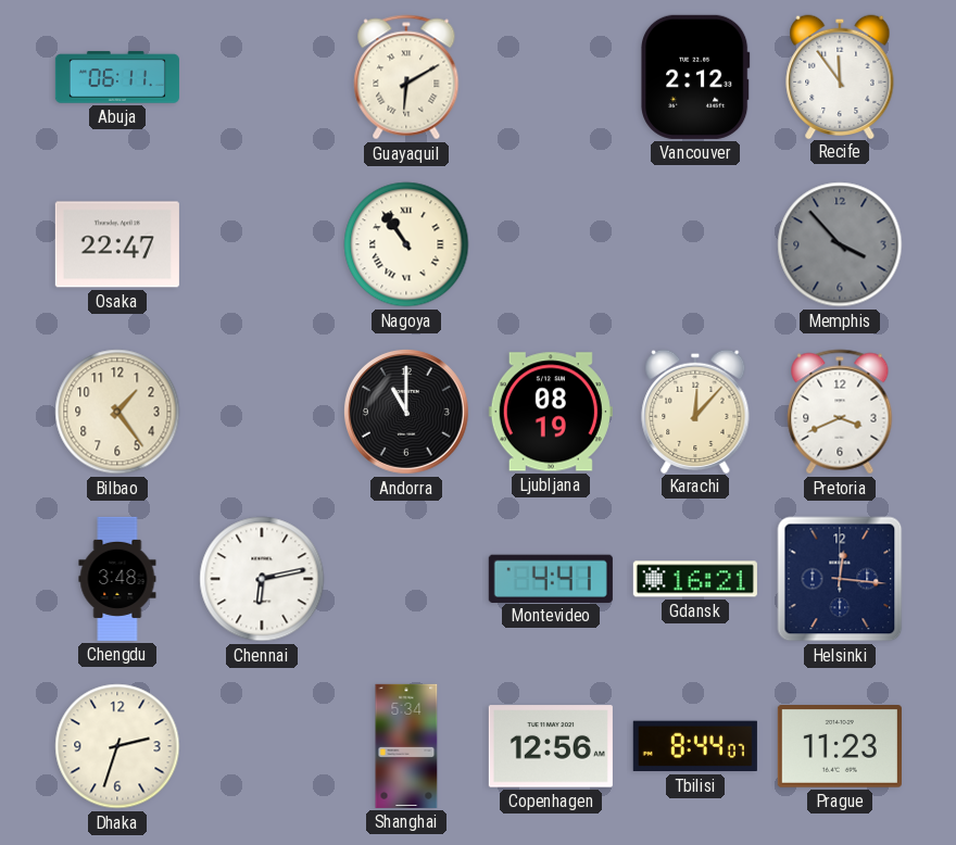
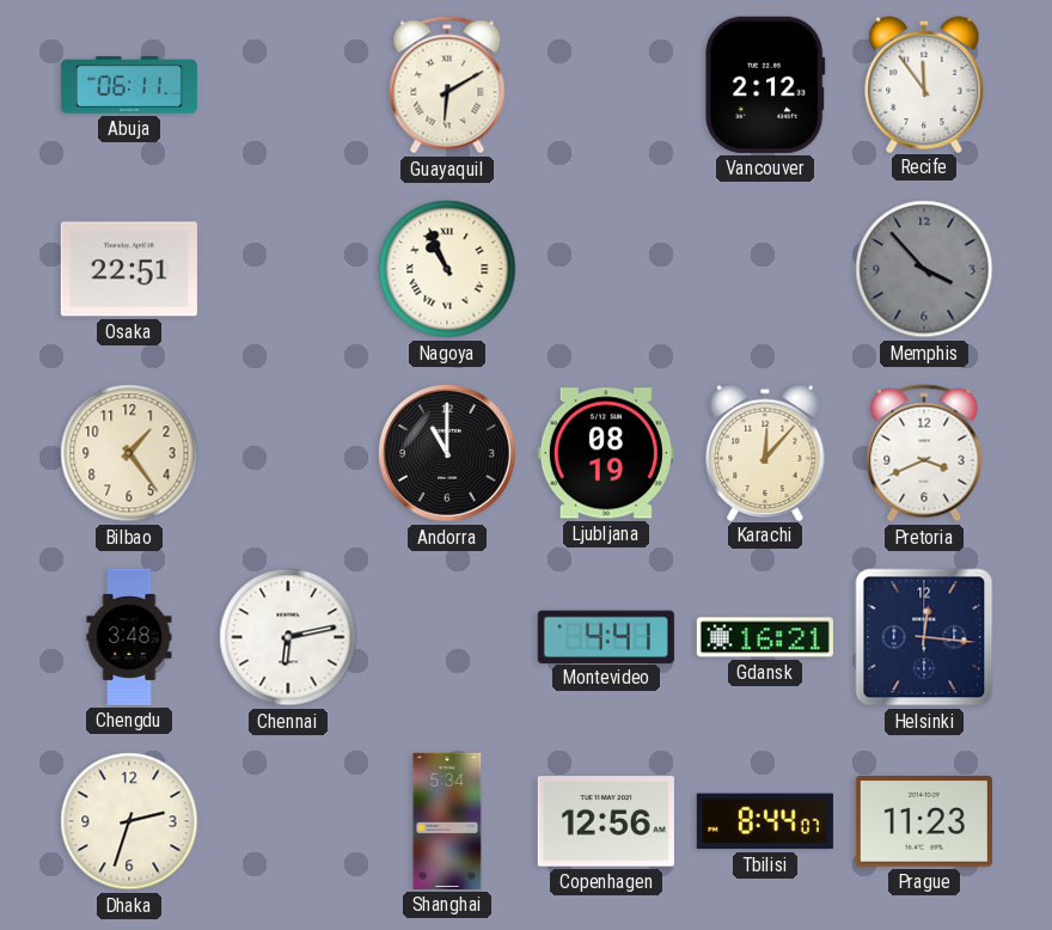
Osaka: 22:47 -> 22:51
Nagoya: 10:54 -> 10:56
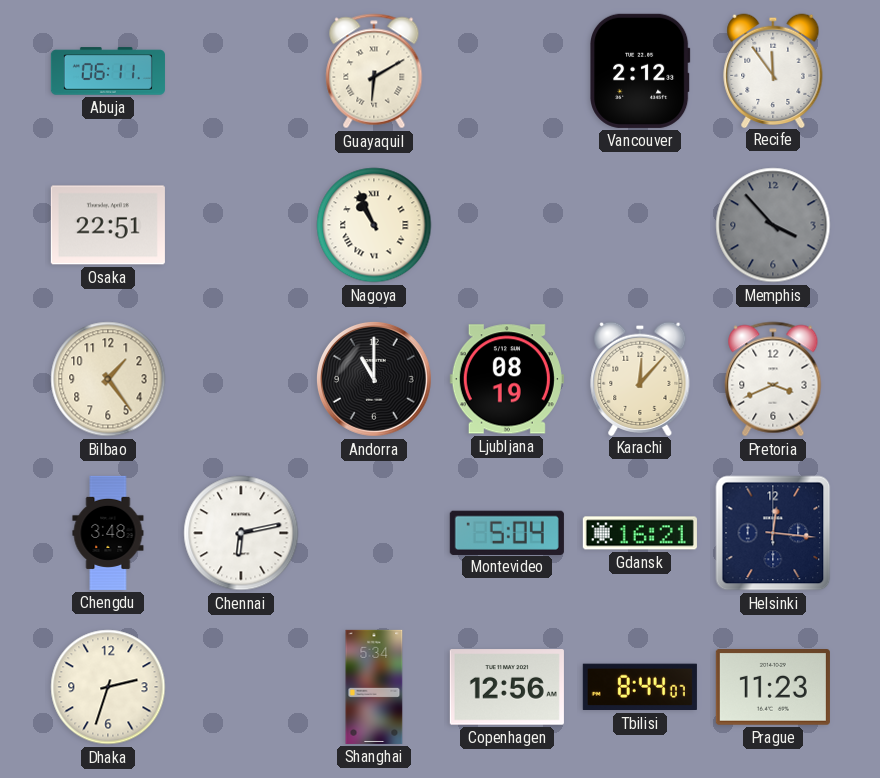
Montevideo: 4:41 -> 5:04
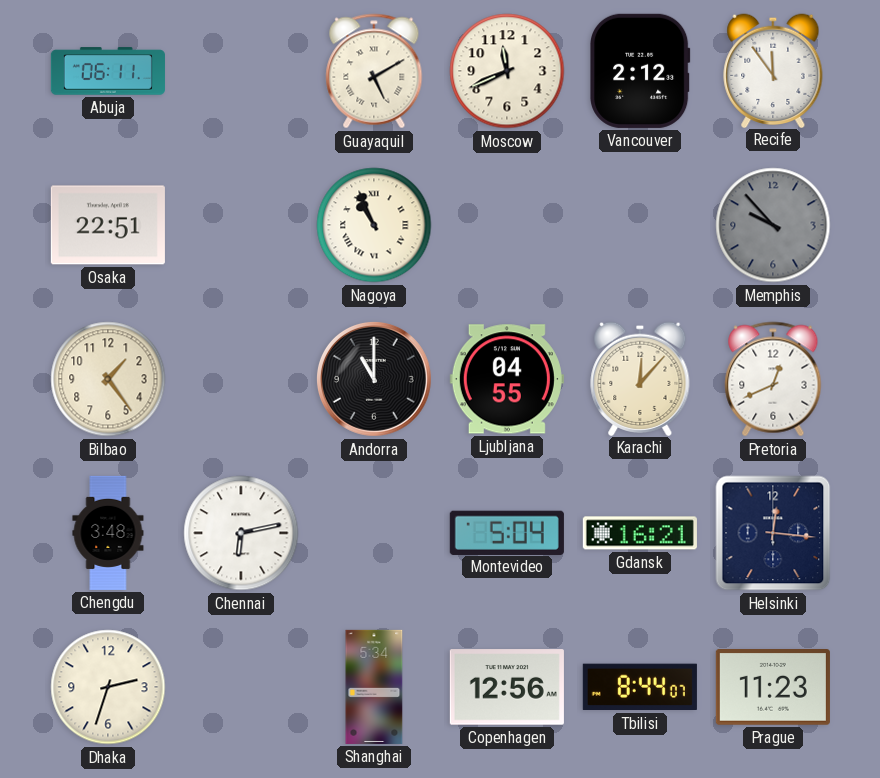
Guayaquil: 6:10 -> 5:10
Moscow: none -> 11:41
Memphis: 3:53 -> 9:53
Ljubljana: 08:19 -> 04:55
Pretoria: 3:41 -> 12:41
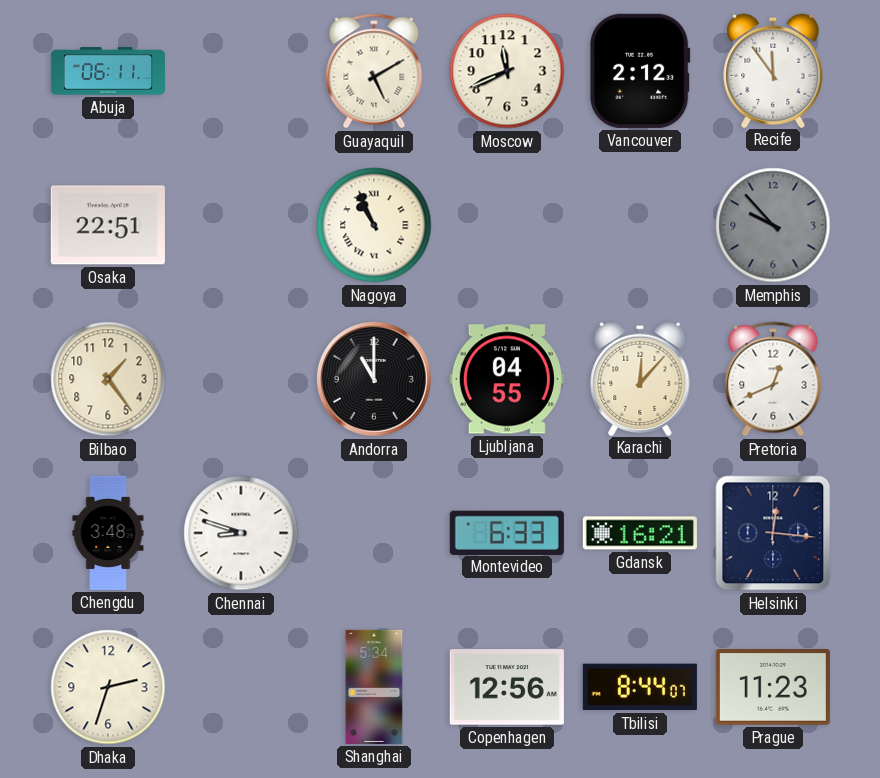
Chennai: 6:13 -> 8:48
Montevideo: 5:04 -> 6:33
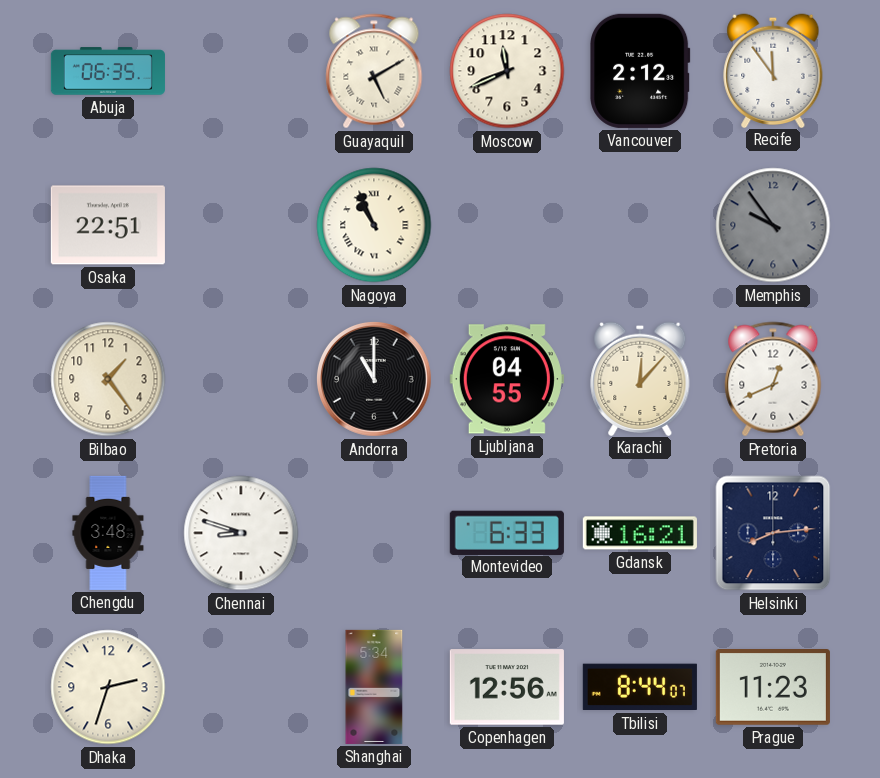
Abuja: 06:11 -> 06:35
Memphis: 9:53 -> 9:54
Helsinki: 12:16 -> 8:14
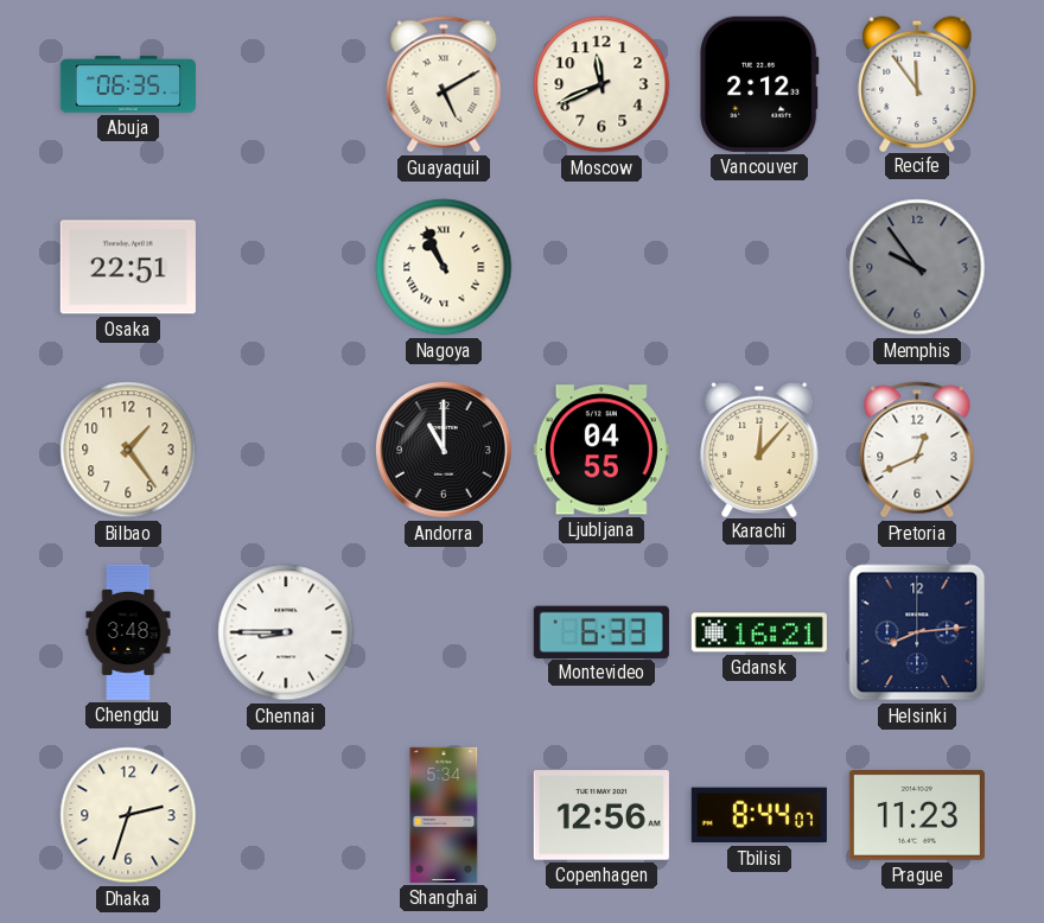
Chennai: 8:48 -> 8:45
